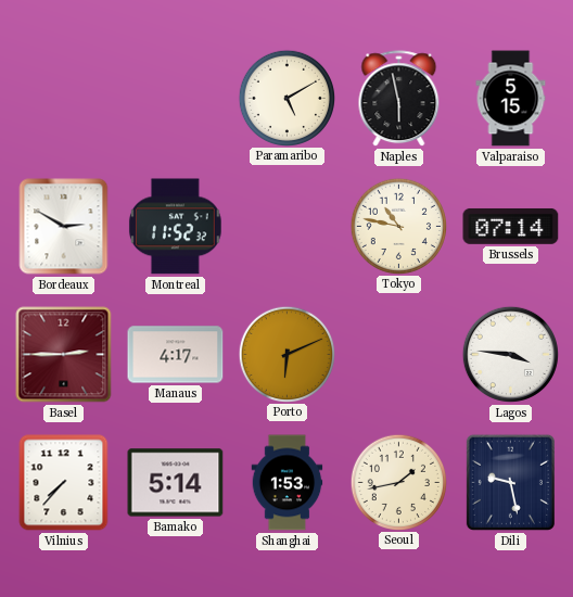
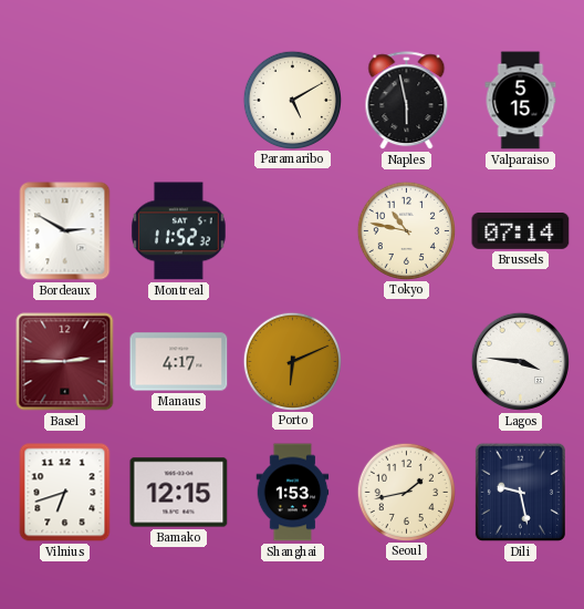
Vilnius: 7:37 -> 6:42
Bamako: 5:14 -> 12:15
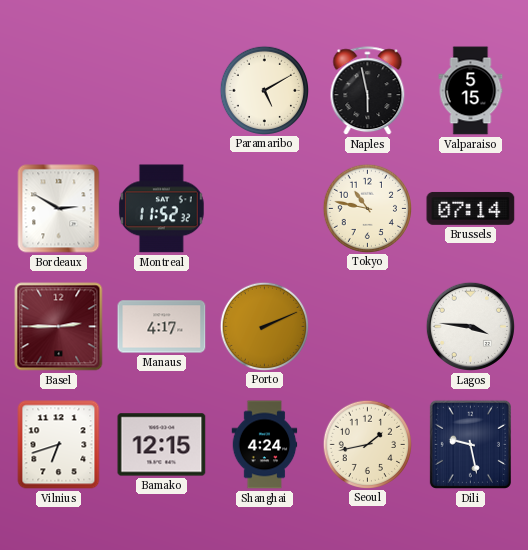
Porto: 6:11 -> 2:11
Shanghai: 1:53 -> 4:24
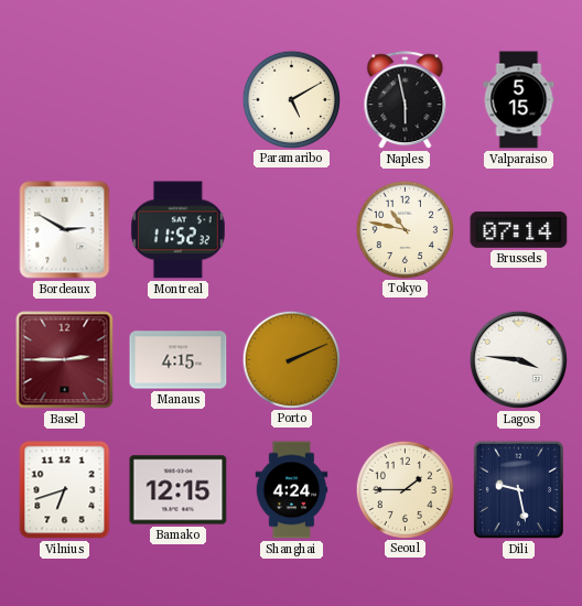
Manaus: 4:17 -> 4:15
Seoul: 1:43 -> 1:45
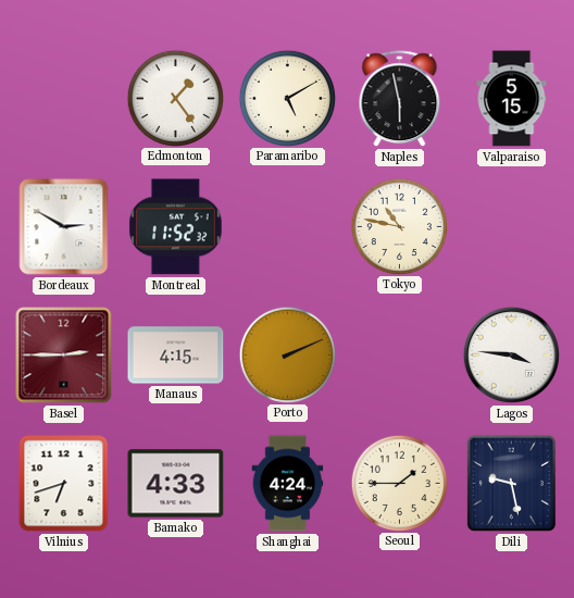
Edmonton: none -> 1:24
Brussels: 07:14 -> none
Bamako: 12:15 -> 4:33
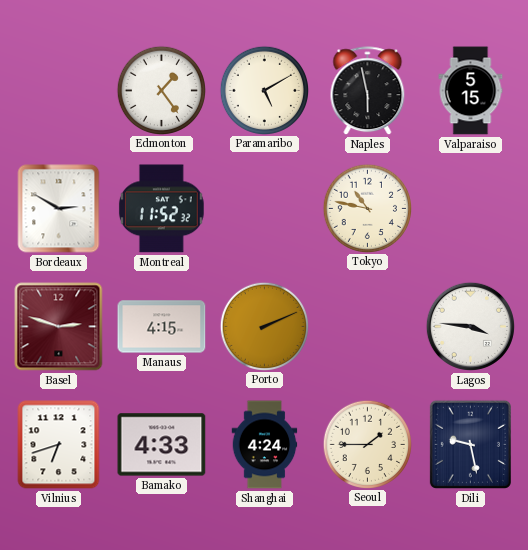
Basel: 2:45 -> 2:48
